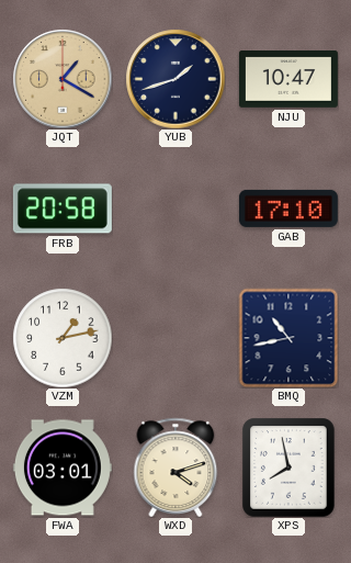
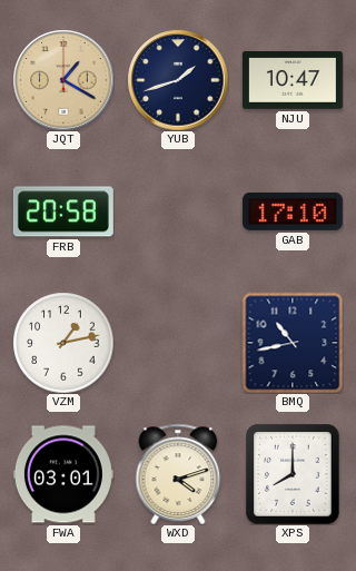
XPS: 7:58 -> 8:00
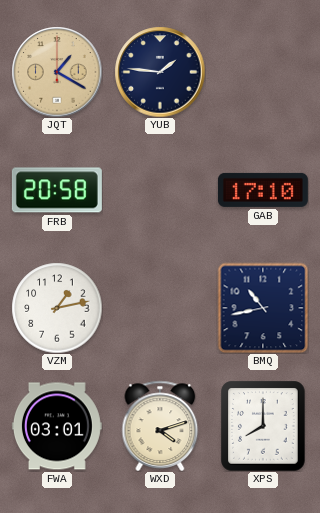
YUB: 1:42 -> 1:46
NJU: 10:47 -> none
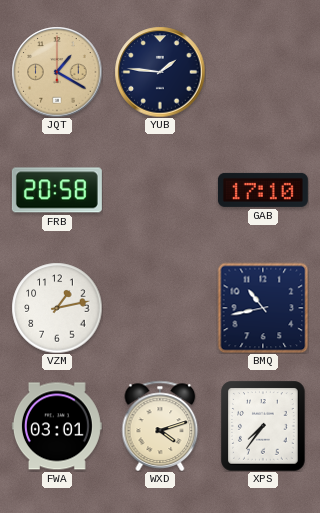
XPS: 8:00 -> 7:36
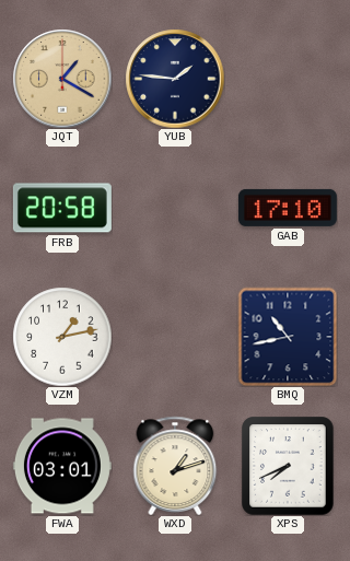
WXD: 4:12 -> 1:12
XPS: 7:36 -> 7:41
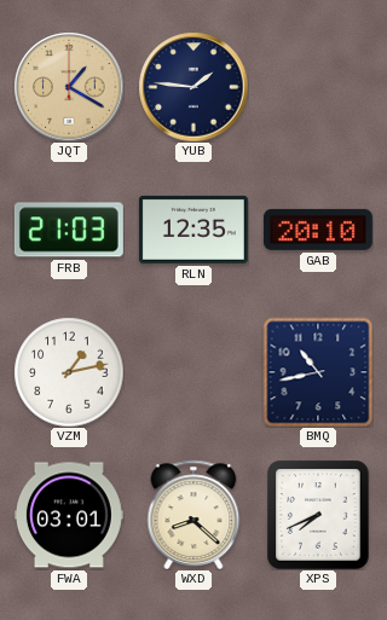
FRB: 20:58 -> 21:03
RLN: none -> 12:35
GAB: 17:10 -> 20:10
WXD: 1:12 -> 8:22
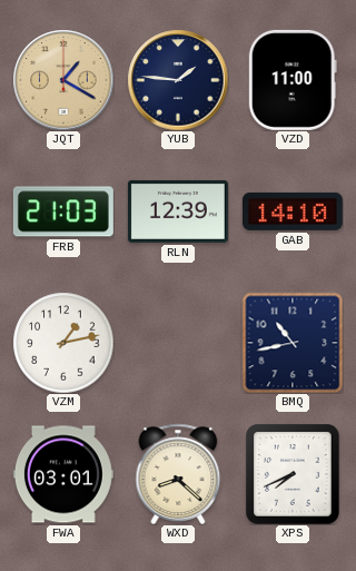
VZD: none -> 11:00
RLN: 12:35 -> 12:39
GAB: 20:10 -> 14:10
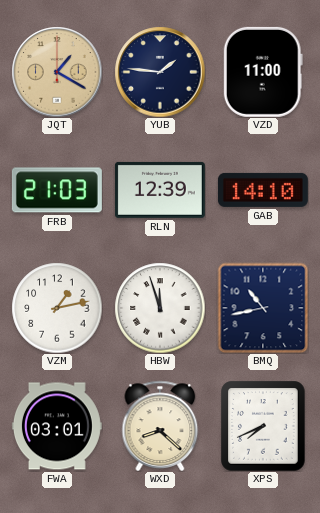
HBW: none -> 11:57
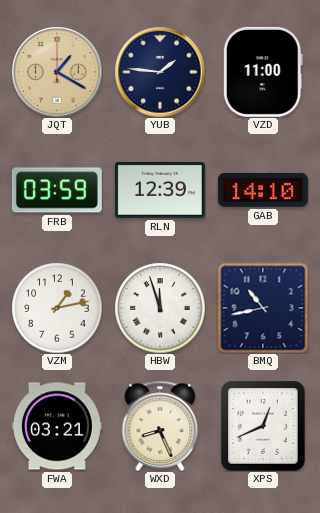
FRB: 21:03 -> 03:59
FWA: 03:01 -> 03:21
WXD: 8:22 -> 8:26
XPS: 7:41 -> 12:41
